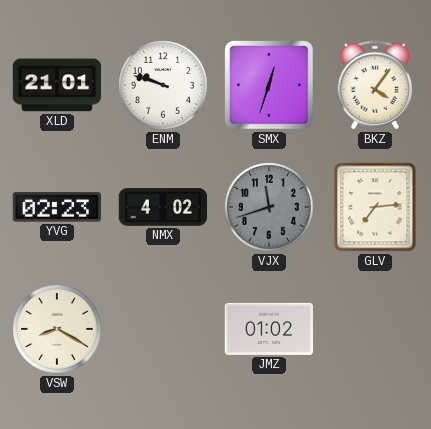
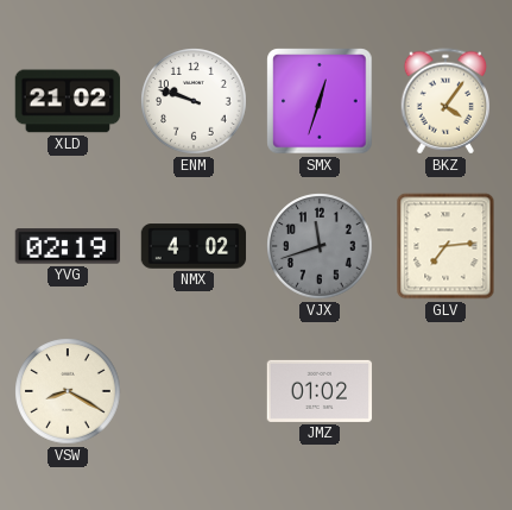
XLD: 21:01 -> 21:02
YVG: 02:23 -> 02:19
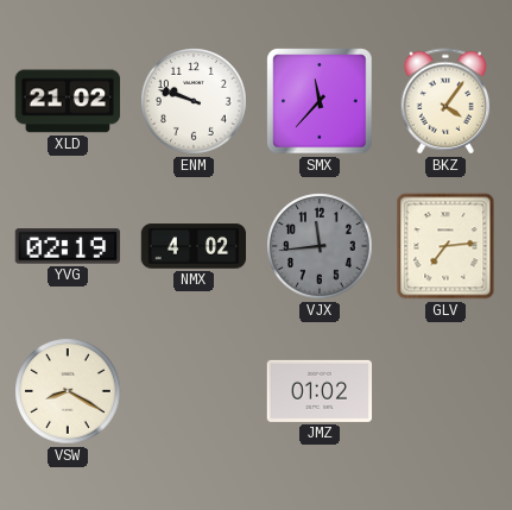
SMX: 12:33 -> 11:37
VJX: 11:42 -> 11:44
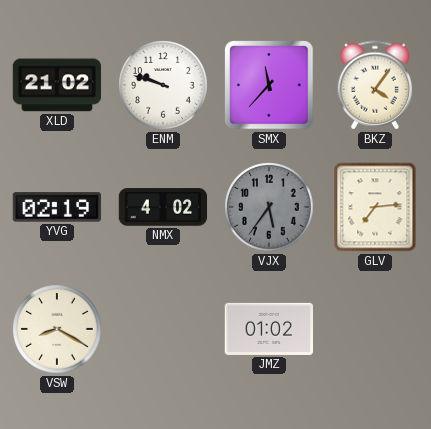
VJX: 11:44 -> 5:36
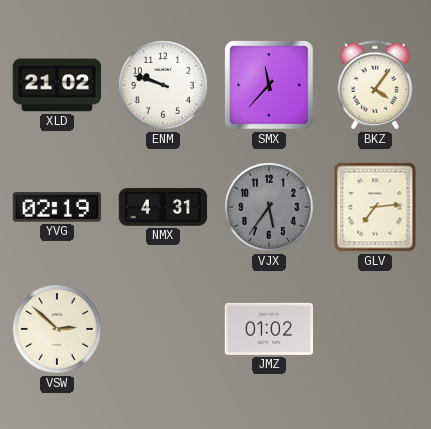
NMX: 4:02 -> 4:31
VSW: 8:20 -> 2:52
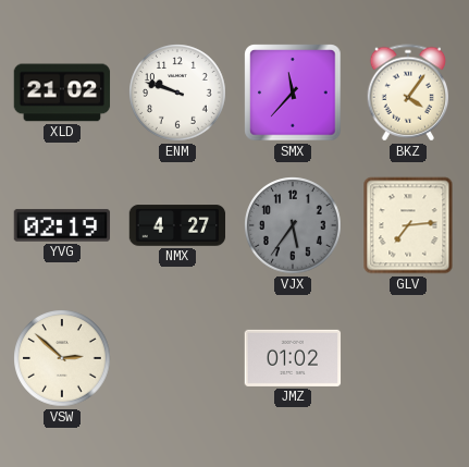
NMX: 4:31 -> 4:27
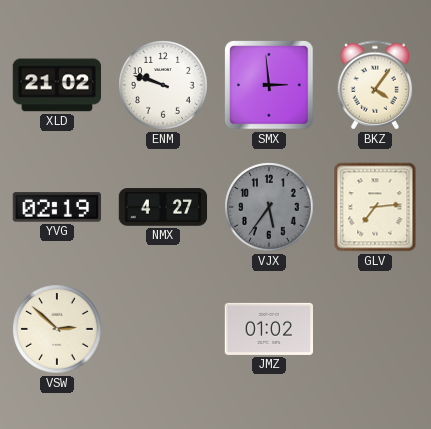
SMX: 11:37 -> 2:59
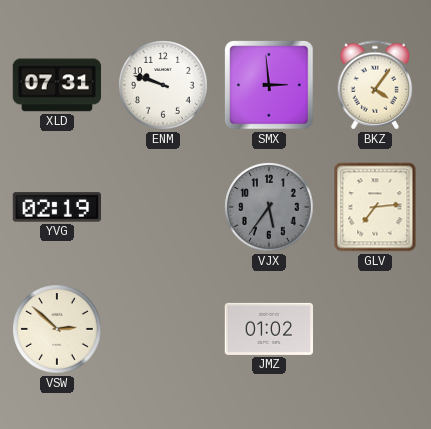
XLD: 21:02 -> 07:31
NMX: 4:27 -> none
